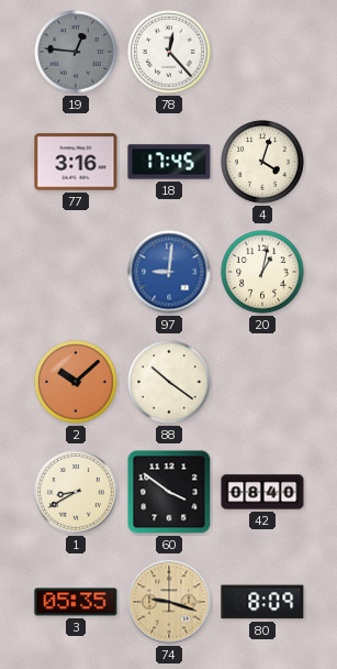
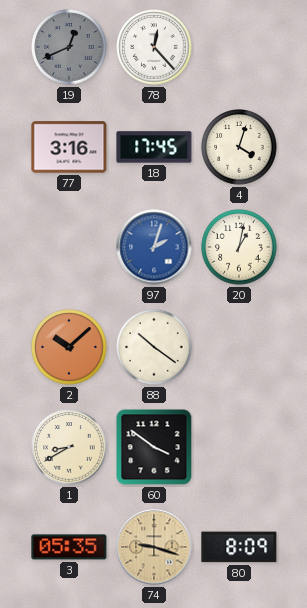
19: 12:46 -> 12:41
97: 9:01 -> 2:03
42: 08:40 -> none
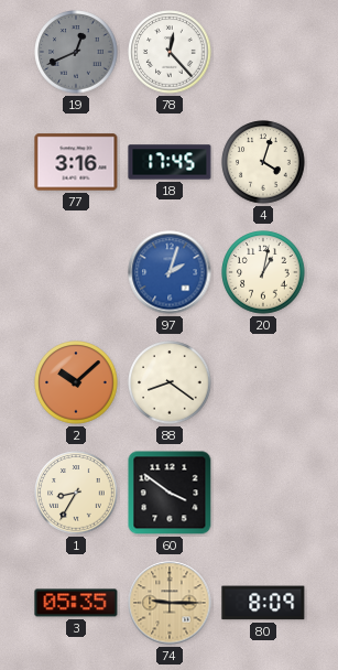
88: 10:21 -> 8:21
1: 8:40 -> 8:35
74: 9:18 -> 9:15
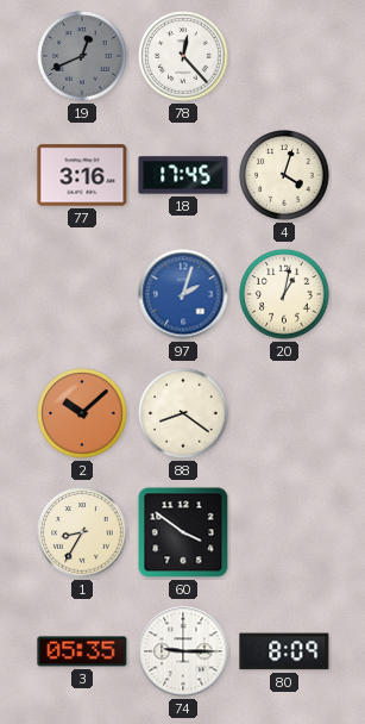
74 dial: champagne -> white
